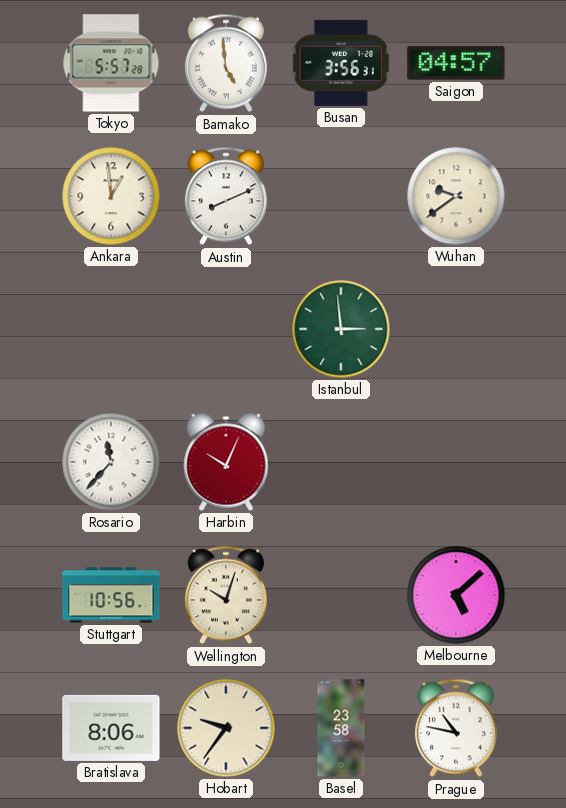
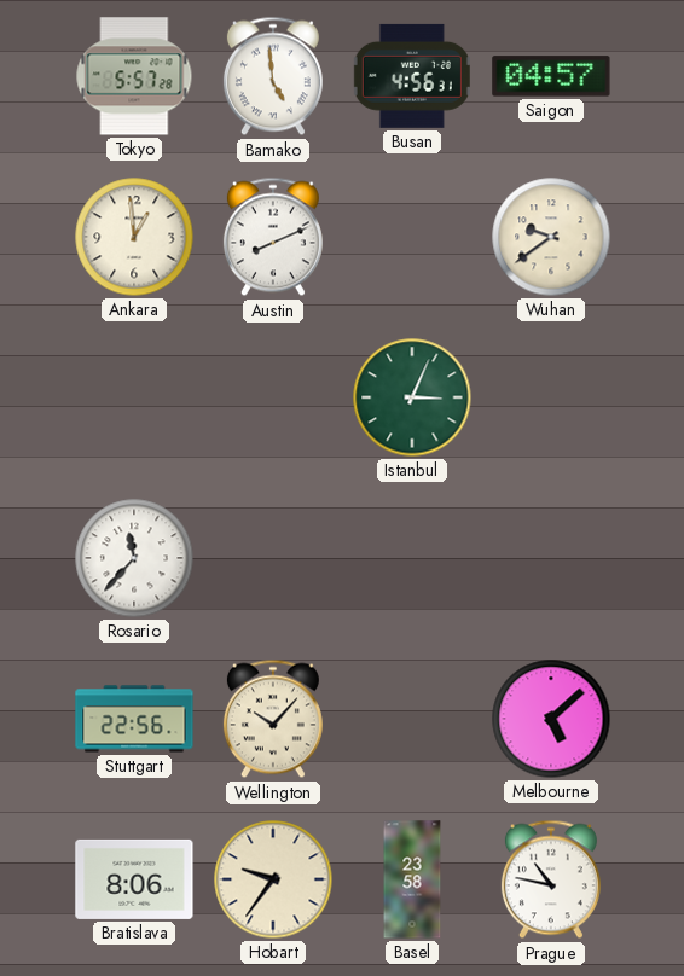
Busan: 3:56 -> 4:56
Istanbul: 2:59 -> 3:04
Harbin: 10:04 -> none
Stuttgart: 10:56 -> 22:56
Wellington: 10:03 -> 10:07
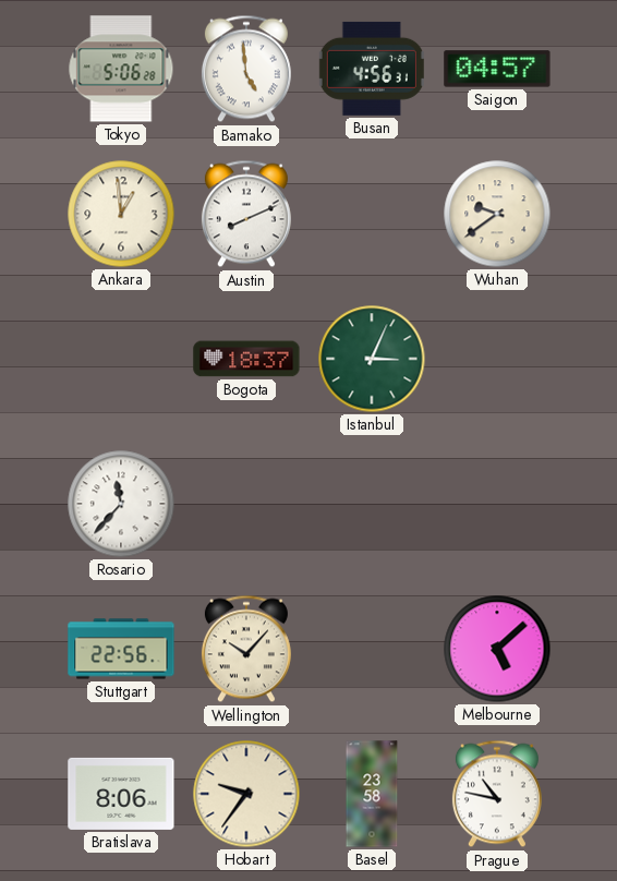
Tokyo: 5:57 -> 5:06
Bogota: none -> 18:37
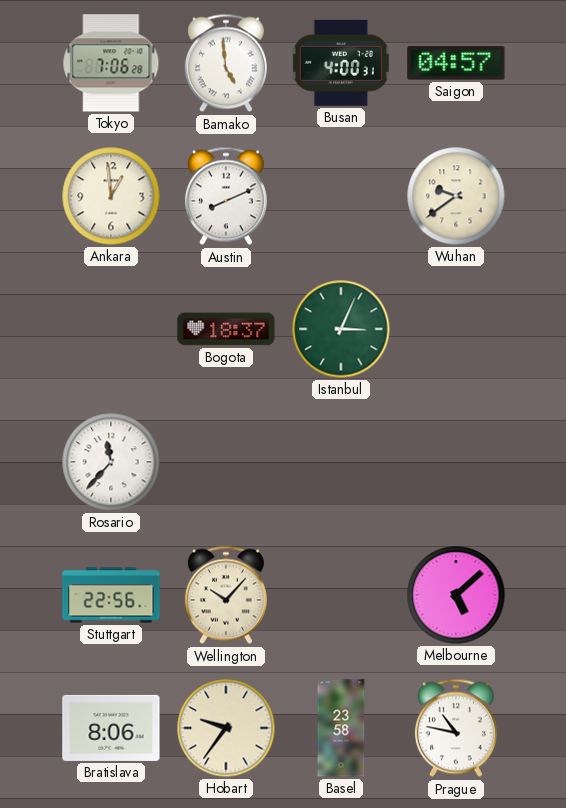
Tokyo: 5:06 -> 7:06
Busan: 4:56 -> 4:00
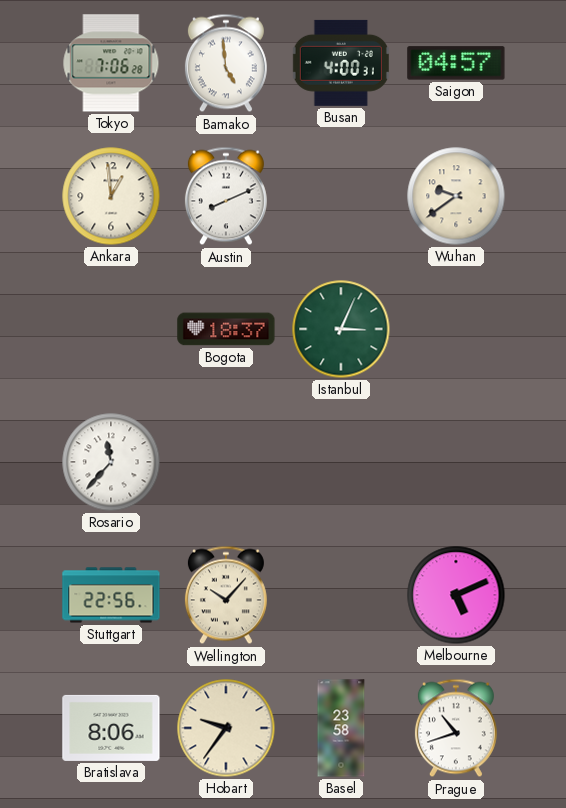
Melbourne: 5:08 -> 5:11
Prague: 10:47 -> 10:42
